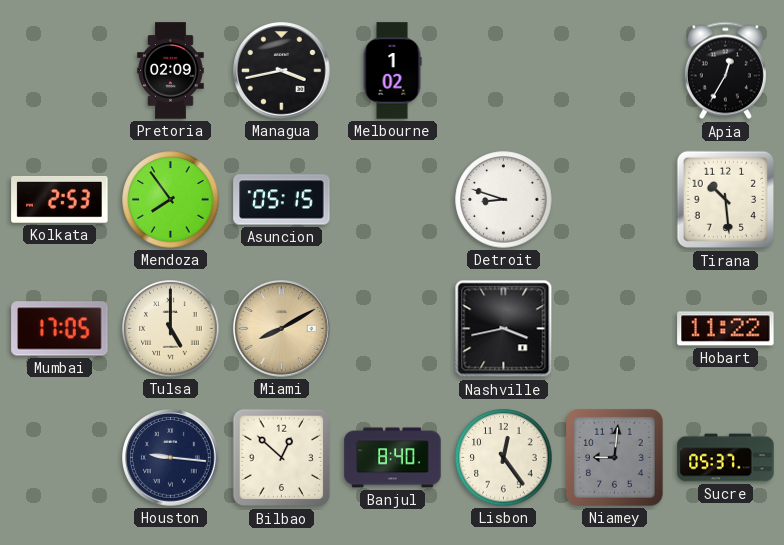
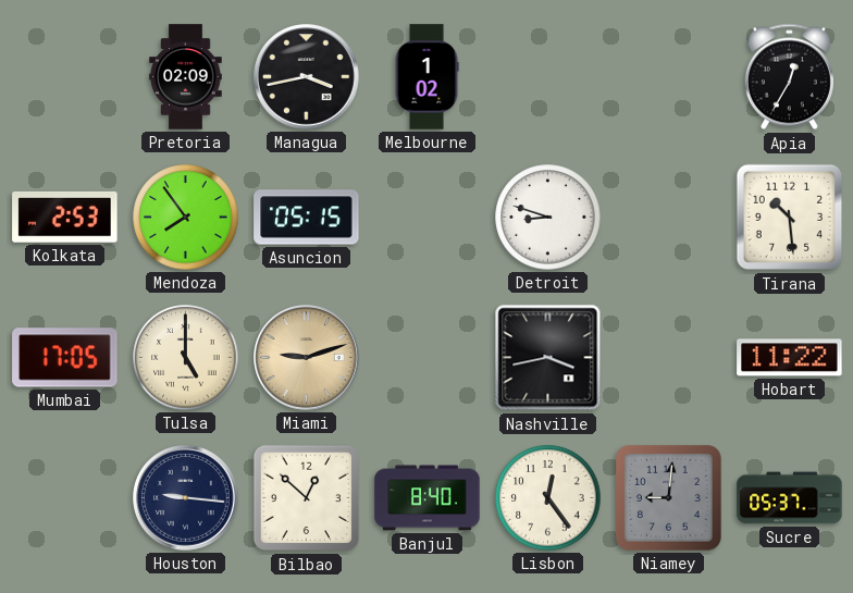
Miami: 8:10 -> 9:12
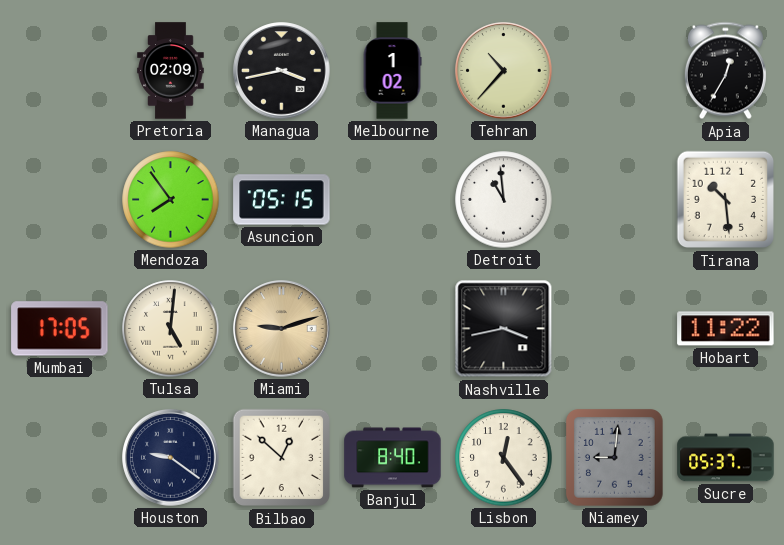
Tehran: none -> 10:37
Kolkata: 2:53 -> none
Detroit: 8:48 -> 10:59
Tulsa: 5:00 -> 5:01
Houston: 9:16 -> 9:21
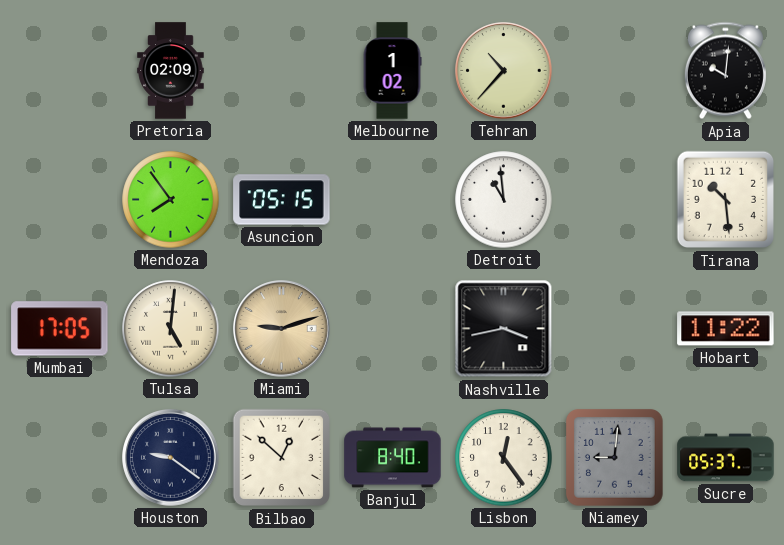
Managua: 3:43 -> none
Apia: 12:35 -> 10:01
